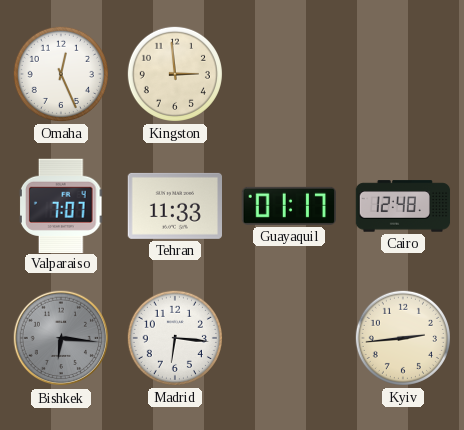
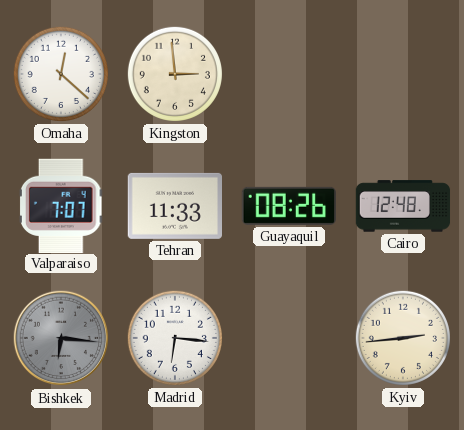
Omaha: 12:26 -> 12:22
Guayaquil: 01:17 -> 08:26
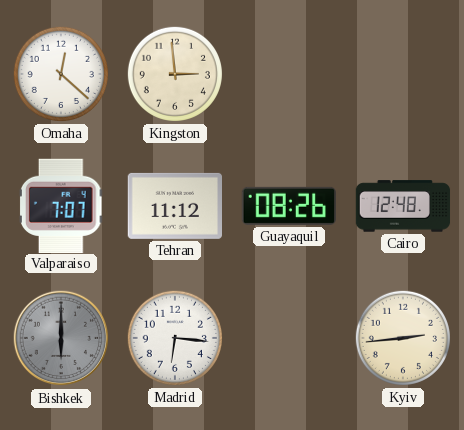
Tehran: 11:33 -> 11:12
Bishkek: 6:16 -> 6:00
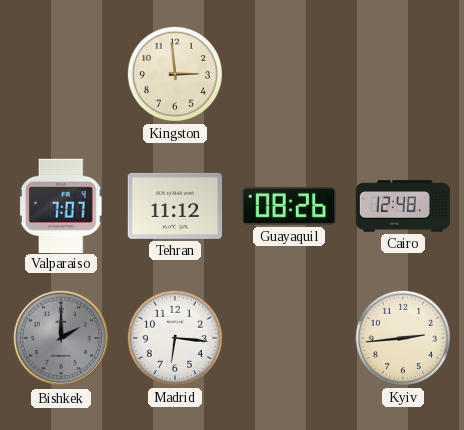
Omaha: 12:22 -> none
Bishkek: 6:00 -> 2:00
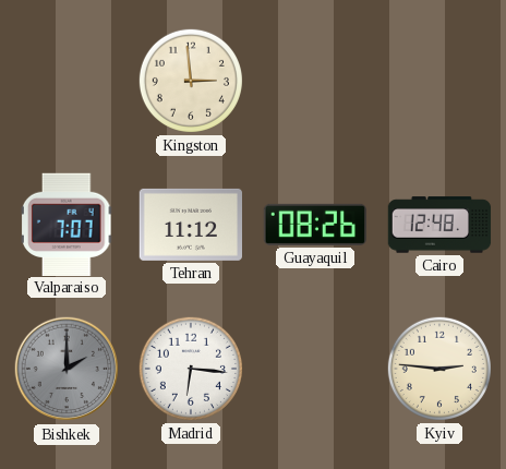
Kyiv: 2:44 -> 2:46
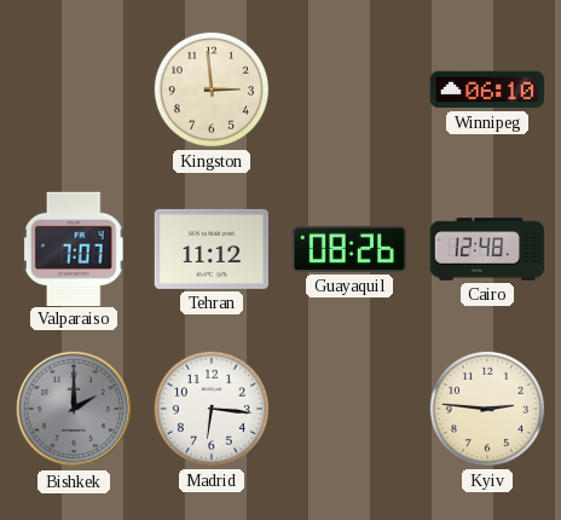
Winnipeg: none -> 06:10
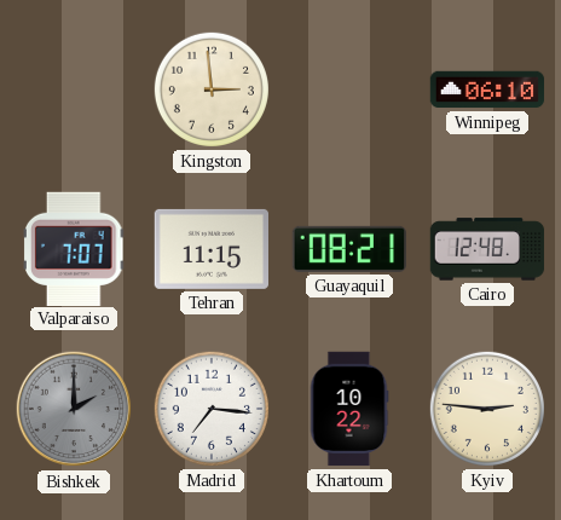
Tehran: 11:12 -> 11:15
Guayaquil: 08:26 -> 08:21
Madrid: 6:16 -> 7:16
Khartoum: none -> 10:22
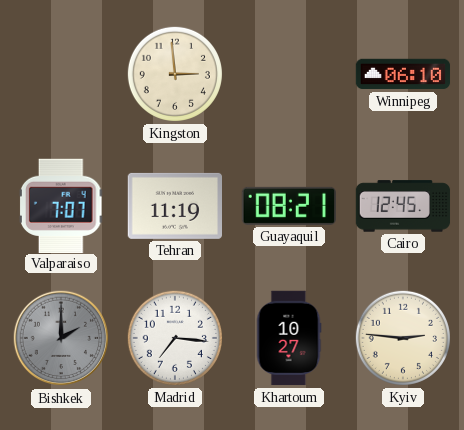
Tehran: 11:15 -> 11:19
Cairo: 12:48 -> 12:45
Khartoum: 10:22 -> 10:27
